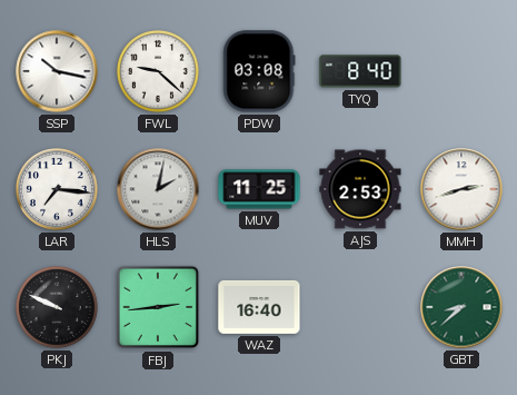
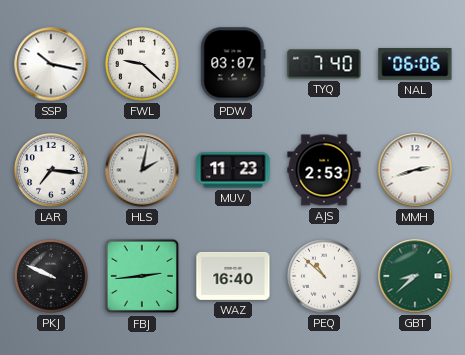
PDW: 03:08 -> 03:07
TYQ: 8:40 -> 7:40
NAL: none -> 06:06
MUV: 11:25 -> 11:23
PEQ: none -> 10:52
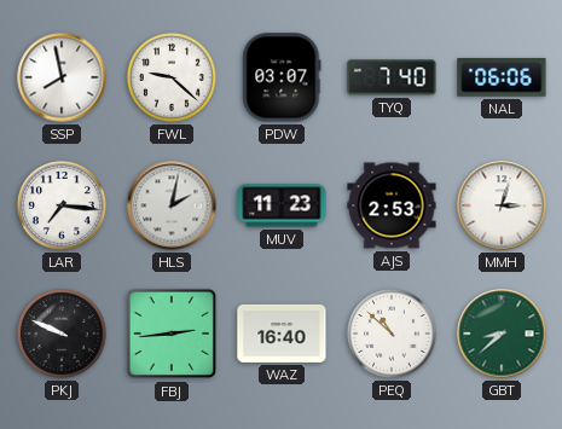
SSP: 10:17 -> 7:58
MMH: 2:42 -> 3:03
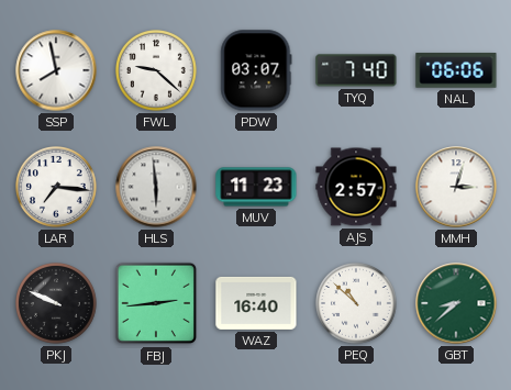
HLS: 2:02 -> 5:59
AJS: 2:53 -> 2:57
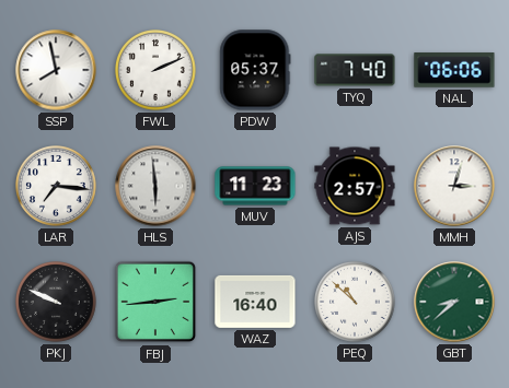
FWL: 9:22 -> 2:11
PDW: 03:07 -> 05:37
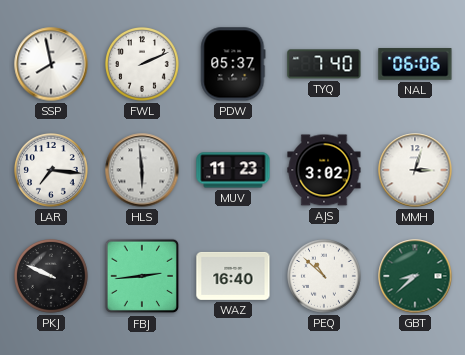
AJS: 2:57 -> 3:02
